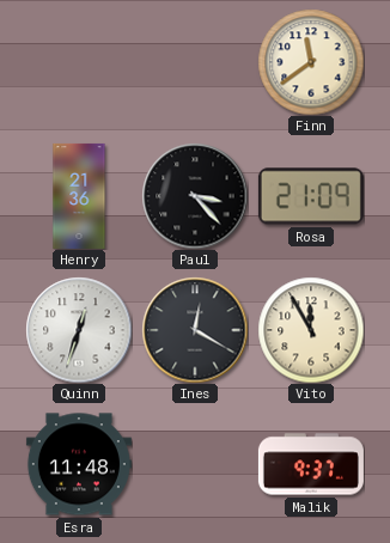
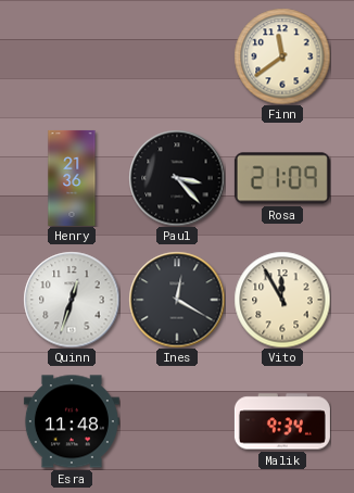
Malik: 9:37 -> 9:34
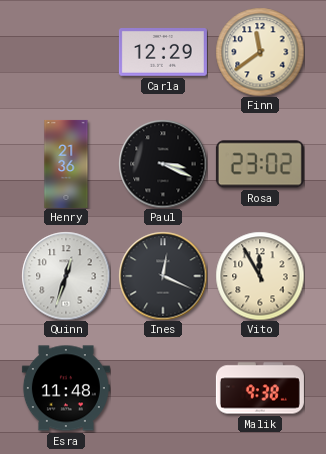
Carla: none -> 12:29
Paul: 3:23 -> 3:19
Rosa: 21:09 -> 23:02
Ines: 12:20 -> 12:19
Malik: 9:34 -> 9:38
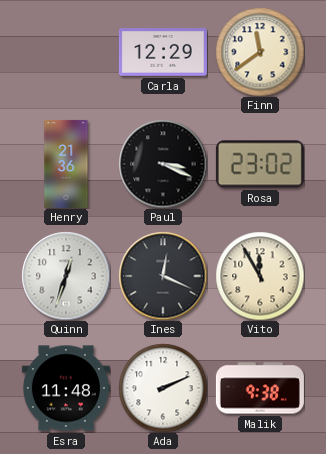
Ada: none -> 2:11
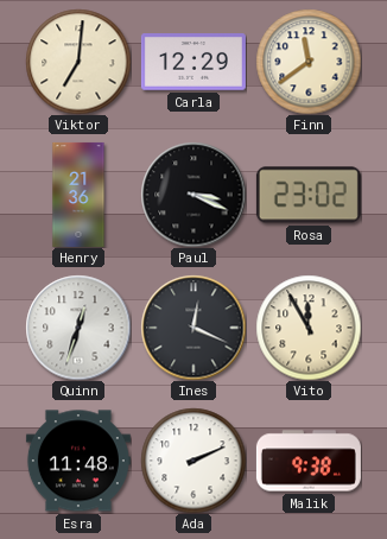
Viktor: none -> 7:01
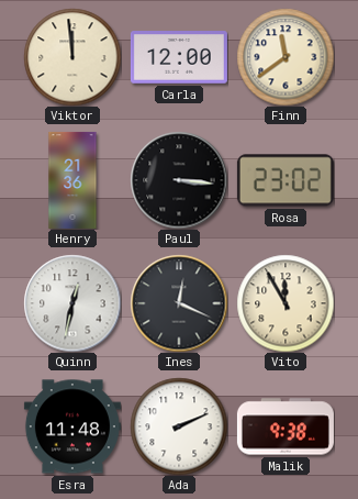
Viktor: 7:01 -> 11:59
Carla: 12:29 -> 12:00
Paul: 3:19 -> 3:16
Quinn: 12:33 -> 12:32
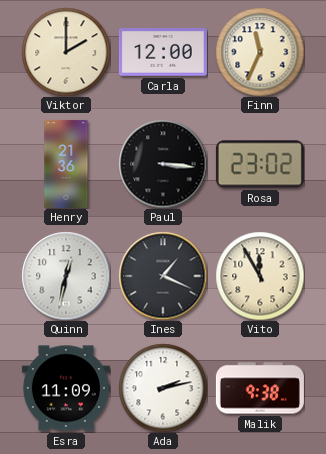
Viktor: 11:59 -> 2:00
Finn: 11:39 -> 11:34
Ines: 12:19 -> 1:19
Esra: 11:48 -> 11:09
Ada: 2:11 -> 2:13
